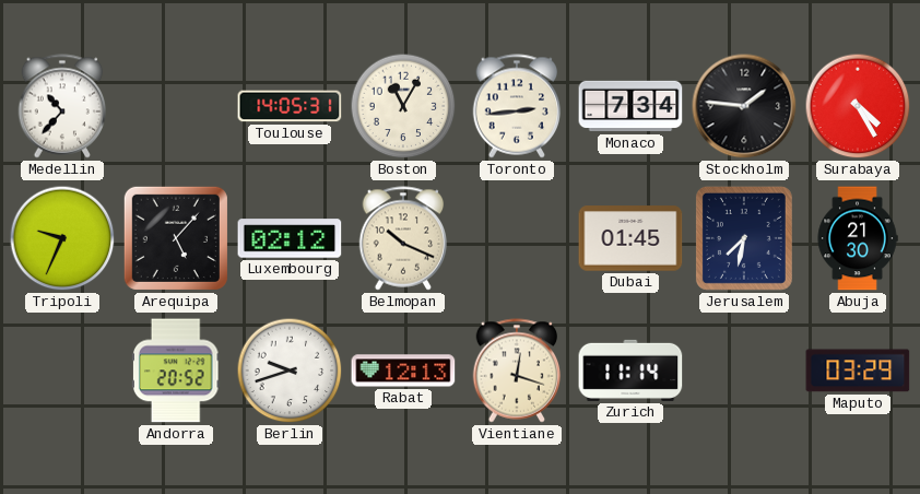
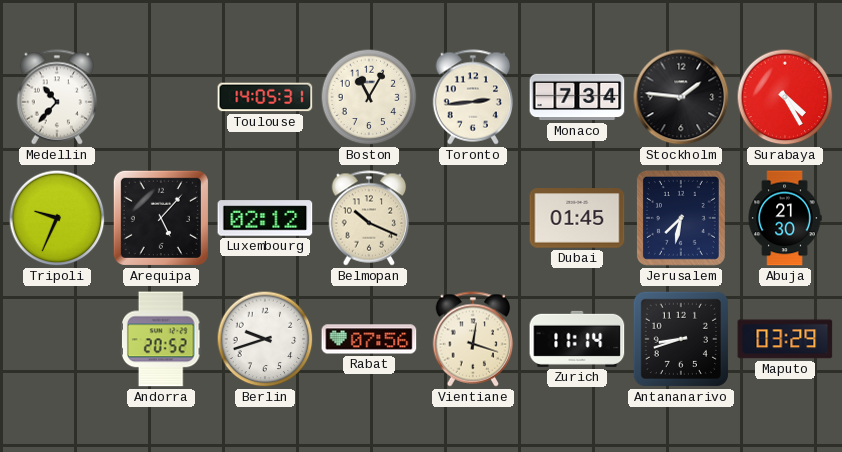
Rabat: 12:13 -> 07:56
Antananarivo: none -> 8:42
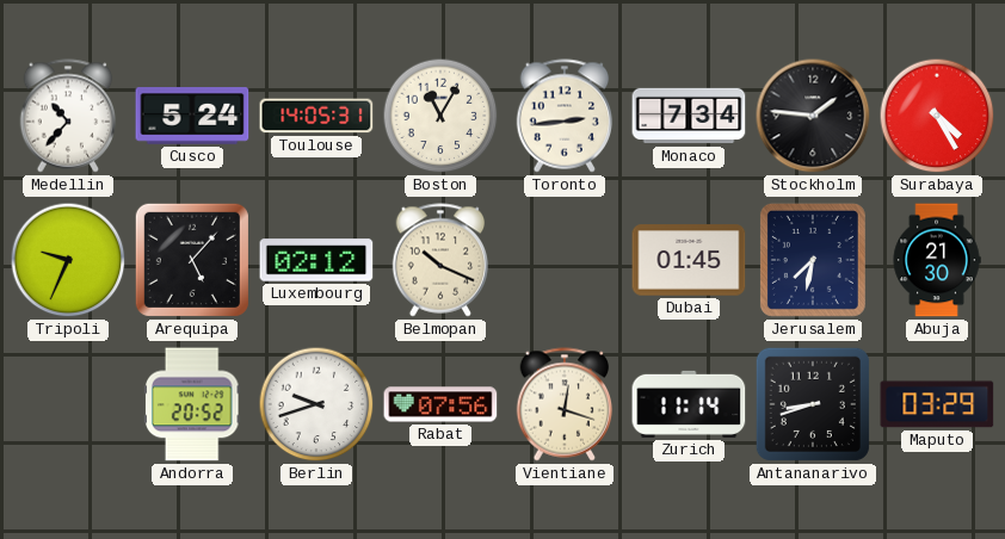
Cusco: none -> 5:24
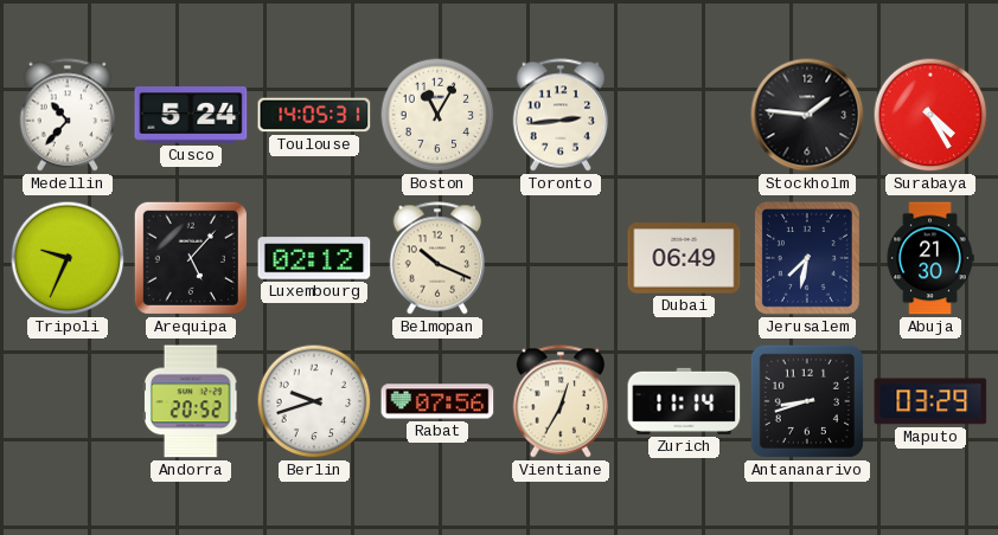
Monaco: 7:34 -> none
Dubai: 01:45 -> 06:49
Vientiane: 12:18 -> 12:35
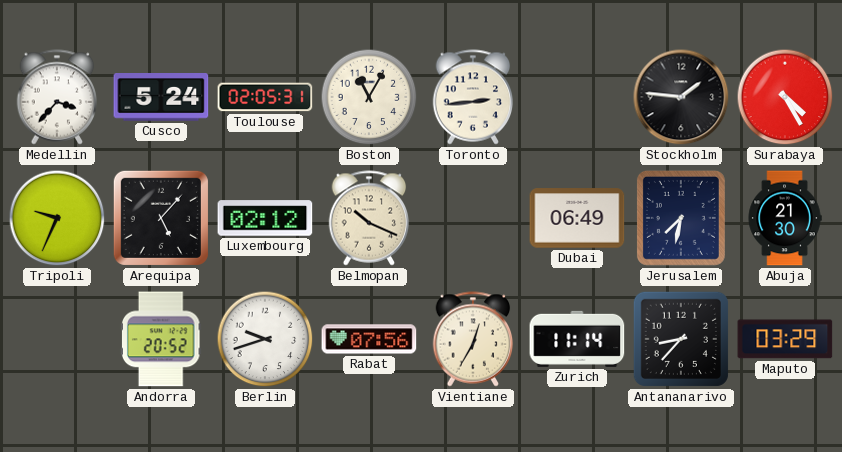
Medellin: 10:37 -> 3:37
Toulouse: 14:05 -> 02:05
Antananarivo: 8:42 -> 8:37
